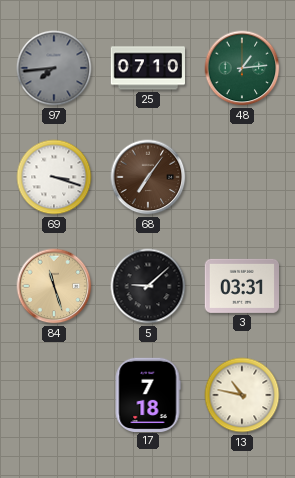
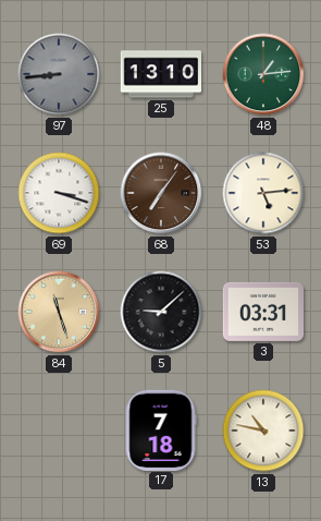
97: 7:44 -> 8:44
25: 07:10 -> 13:10
53: none -> 5:14
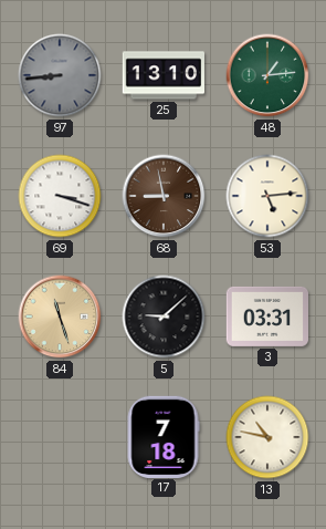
68: 7:06 -> 8:58
